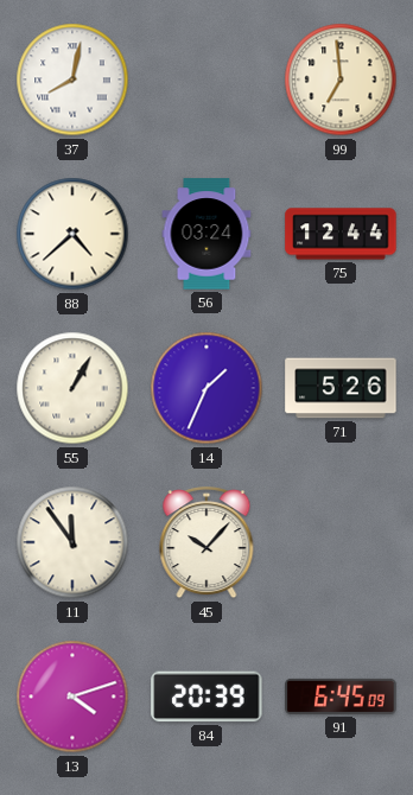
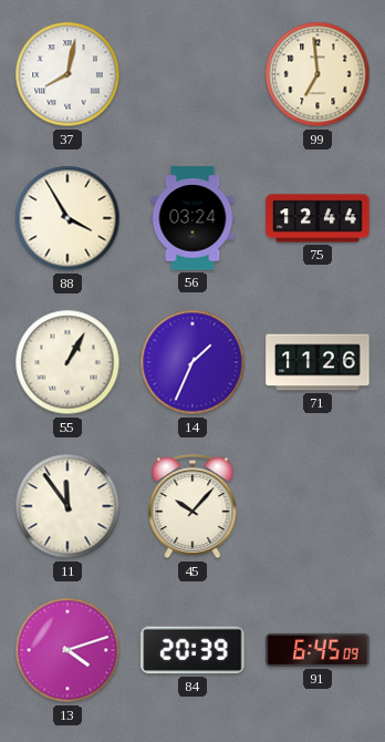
88: 4:38 -> 3:55
71: 5:26 -> 11:26
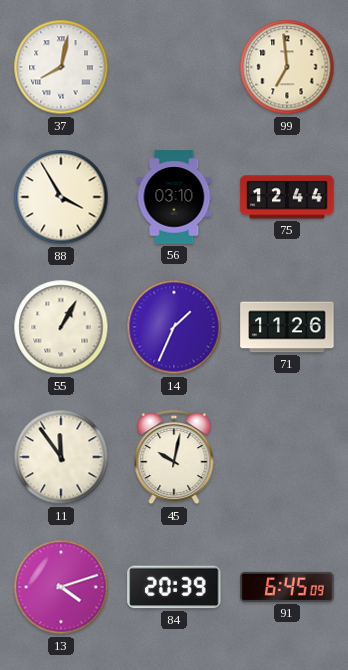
56: 03:24 -> 03:10
45: 10:07 -> 10:02
